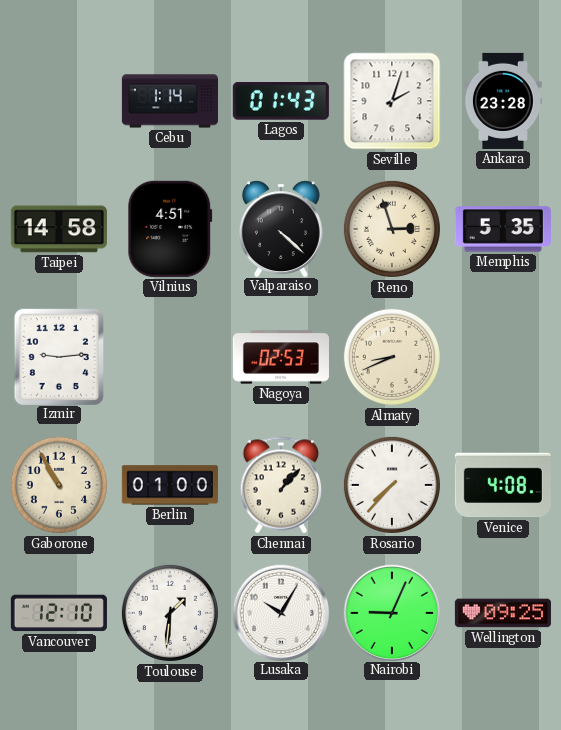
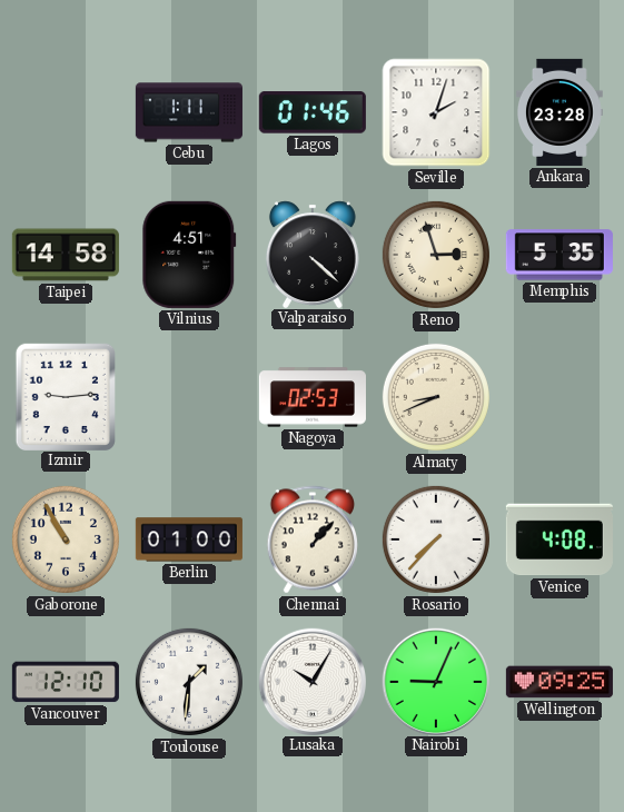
Cebu: 1:14 -> 1:11
Lagos: 01:43 -> 01:46
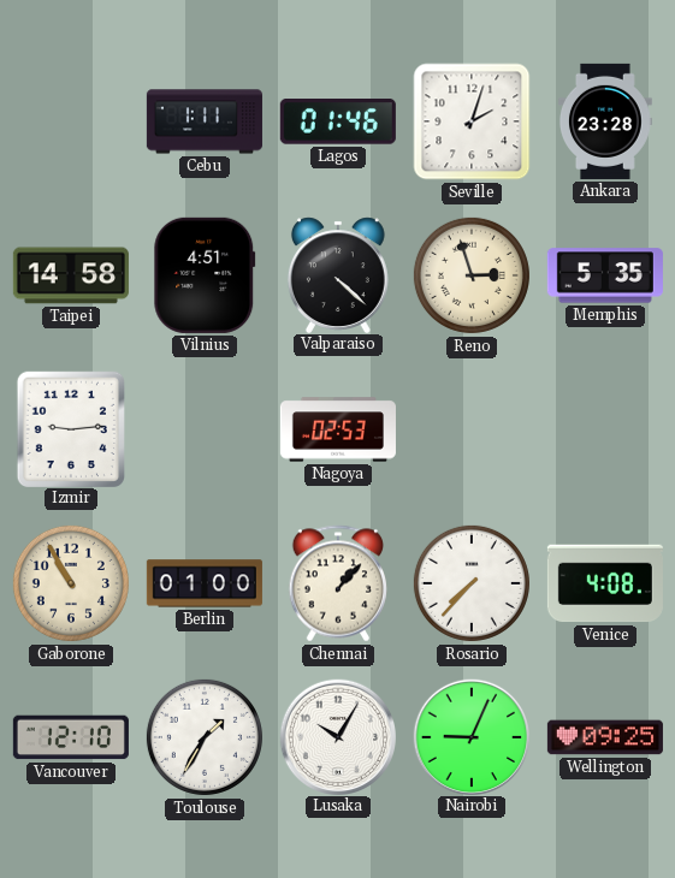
Almaty: 8:41 -> none
Toulouse: 1:31 -> 1:35
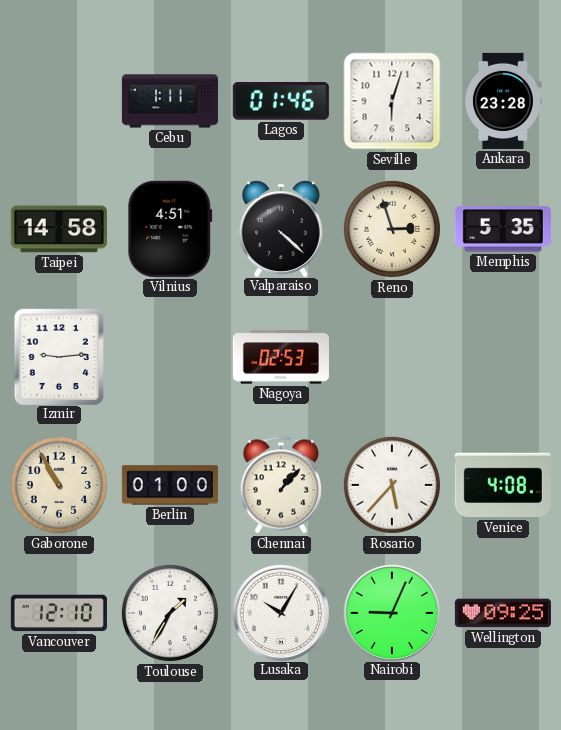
Seville: 2:03 -> 6:03
Rosario: 7:37 -> 5:37
